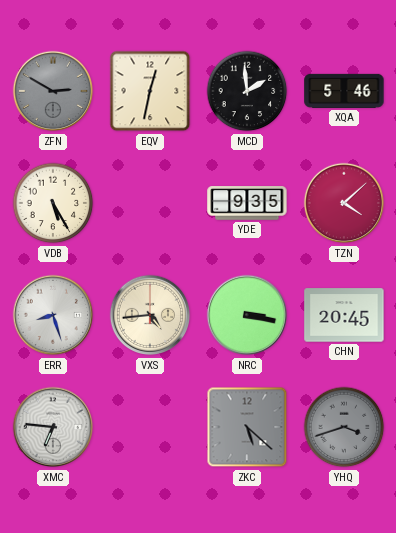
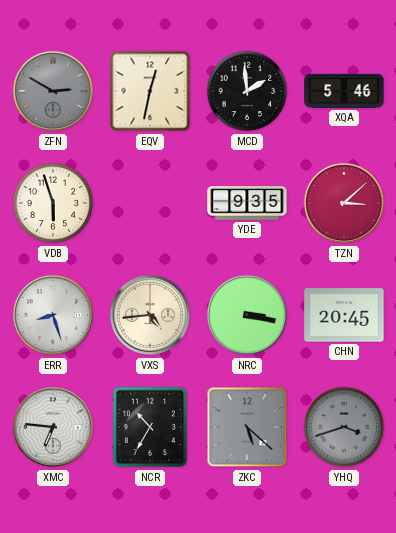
VDB: 5:25 -> 5:57
TZN: 4:08 -> 3:08
NCR: none -> 10:35
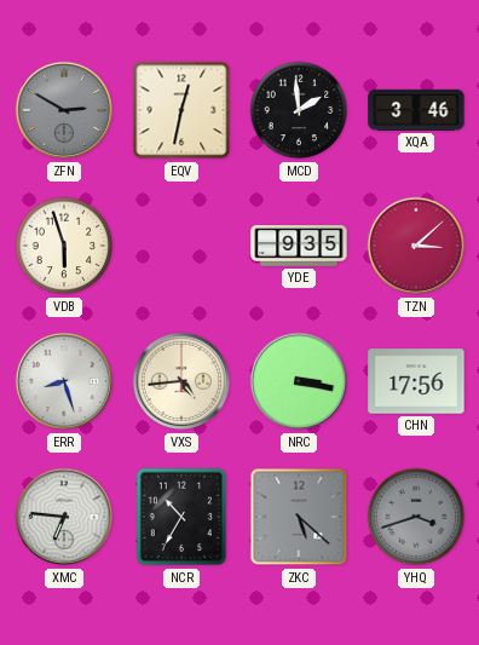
XQA: 5:46 -> 3:46
CHN: 20:45 -> 17:56
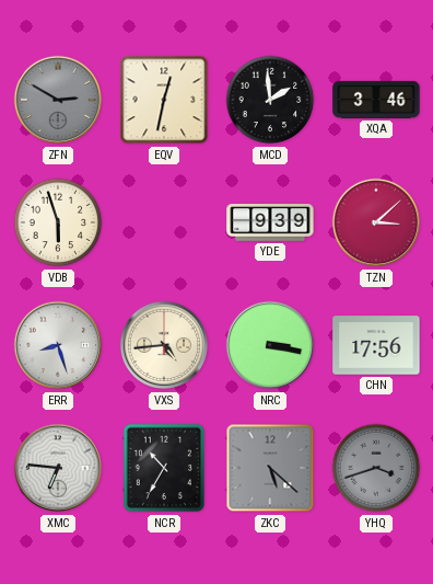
YDE: 9:35 -> 9:39
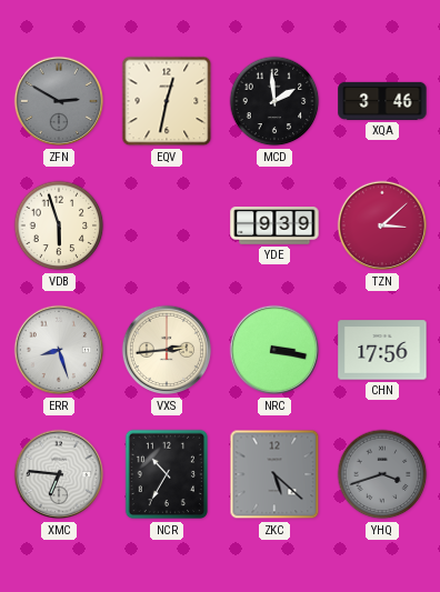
VXS: 4:44 -> 2:44
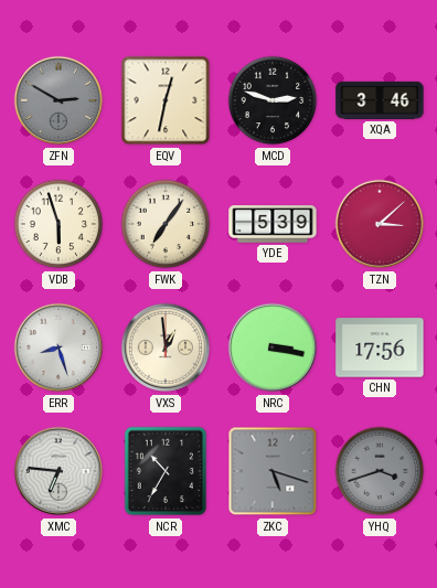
MCD: 1:59 -> 2:48
FWK: none -> 7:06
YDE: 9:39 -> 5:39
VXS: 2:44 -> 12:59
ZKC: 5:22 -> 5:18
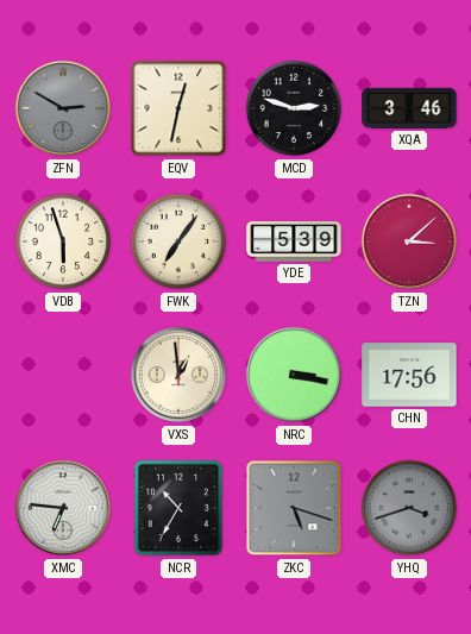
ERR: 8:27 -> none
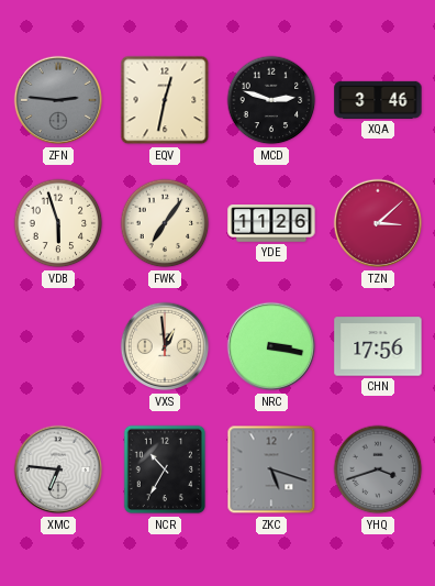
ZFN: 2:50 -> 2:46
YDE: 5:39 -> 11:26
